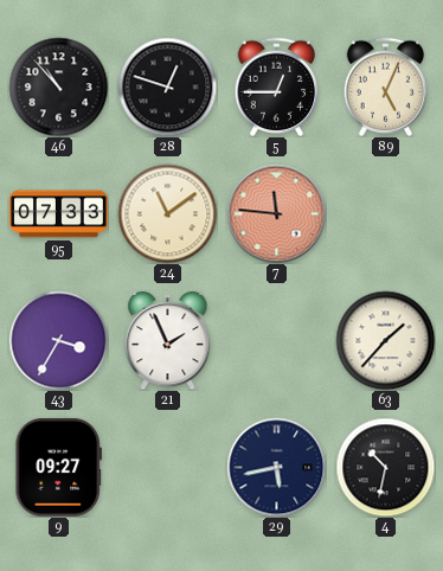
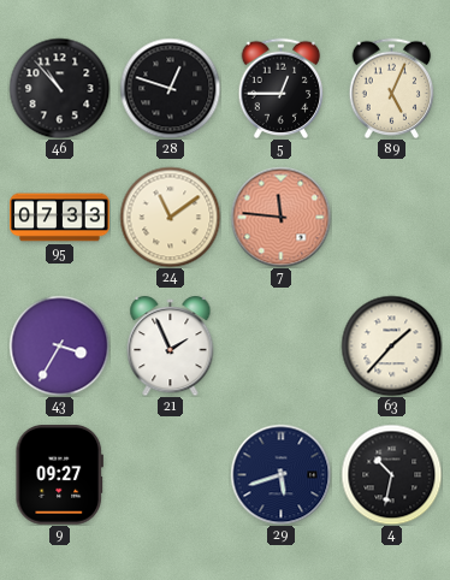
29: 5:43 -> 5:42
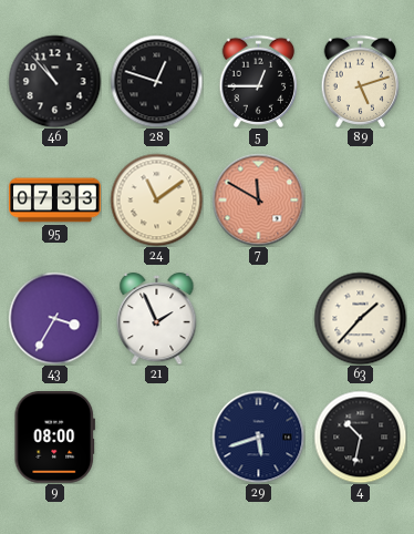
89: 5:04 -> 5:12
7: 11:46 -> 11:50
9: 09:27 -> 08:00
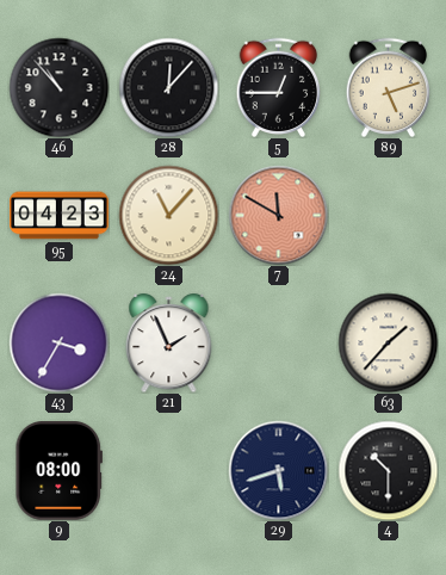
28: 12:48 -> 12:07
95: 07:33 -> 04:23
24: 11:09 -> 11:07
4: 10:32 -> 10:30
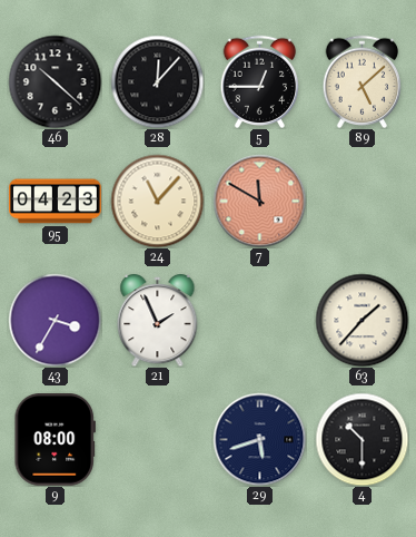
46: 10:53 -> 10:22
89: 5:12 -> 5:08
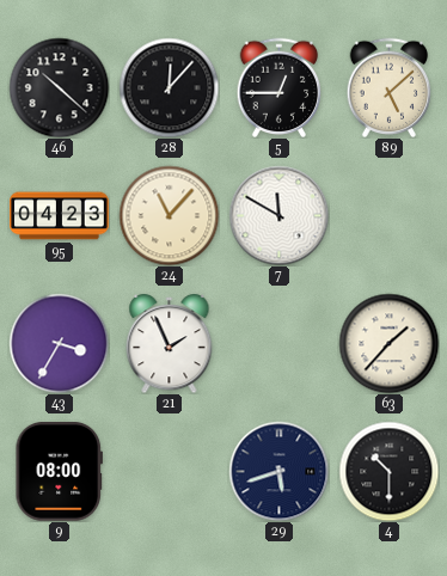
7 dial: salmon -> white
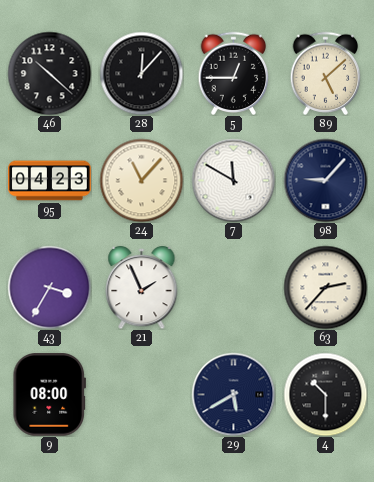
98: none -> 9:07
63: 1:37 -> 2:37
29: 5:42 -> 5:40
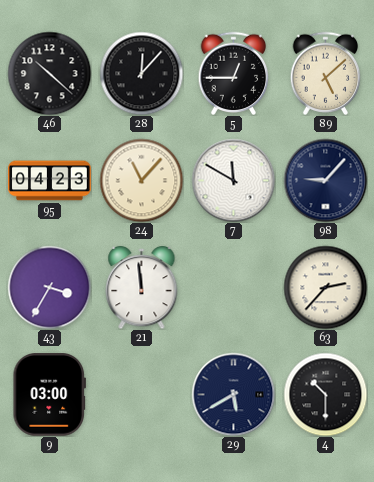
21: 1:56 -> 11:59
9: 08:00 -> 03:00
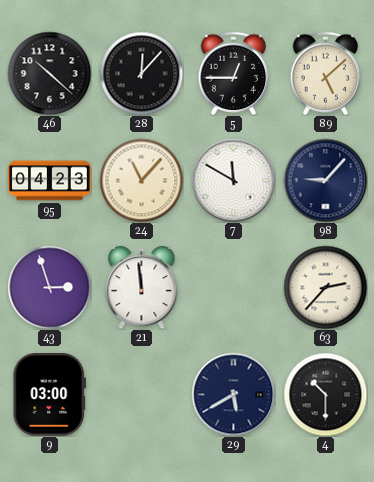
43: 3:35 -> 2:57
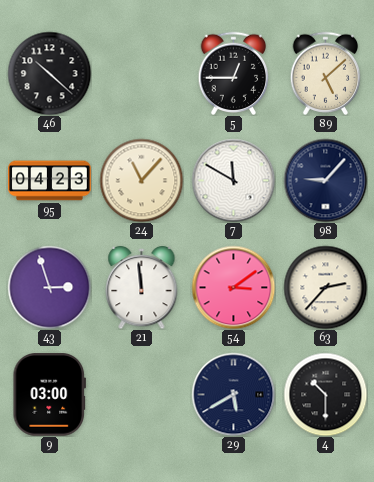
28: 12:07 -> none
54: none -> 3:09
